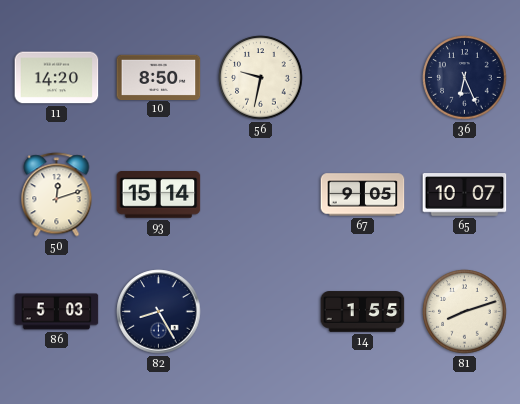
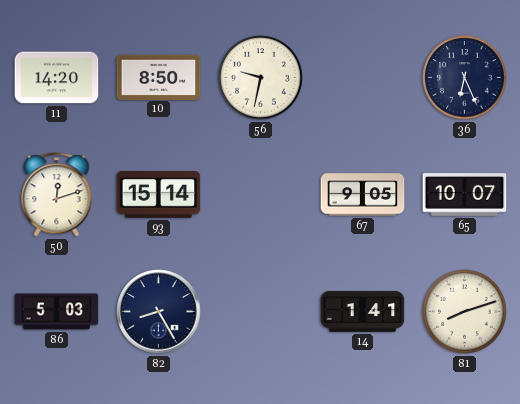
14: 1:55 -> 1:41
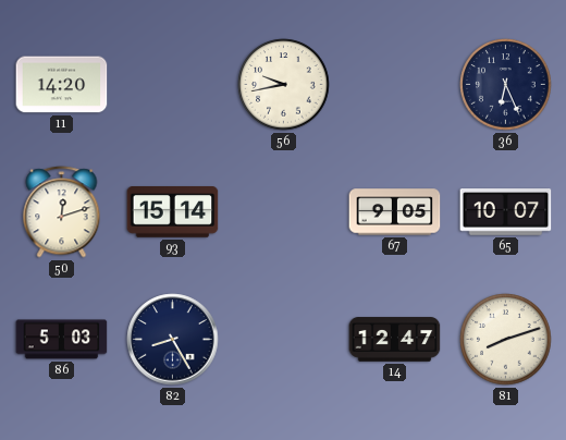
10: 8:50 -> none
56: 9:32 -> 9:43
14: 1:41 -> 12:47
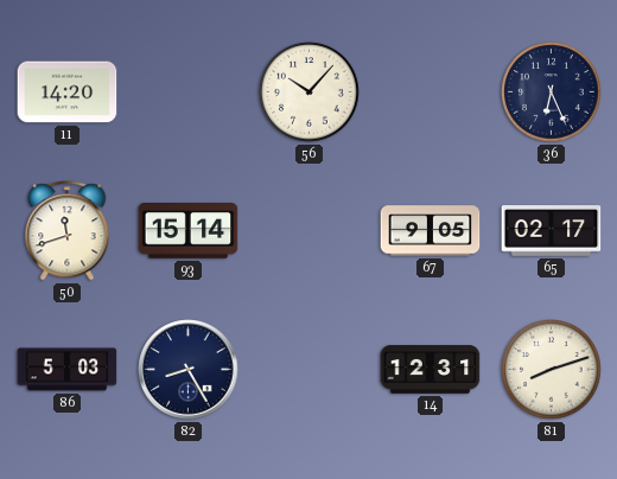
56: 9:43 -> 10:07
50: 12:12 -> 11:42
65: 10:07 -> 02:17
14: 12:47 -> 12:31
